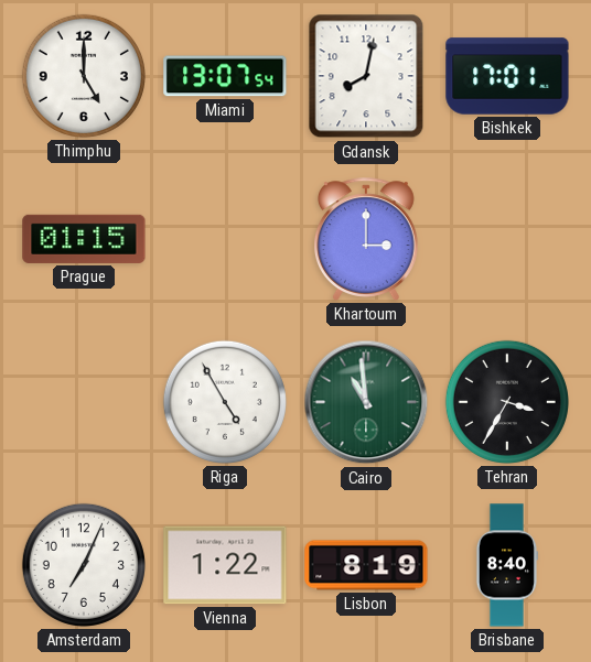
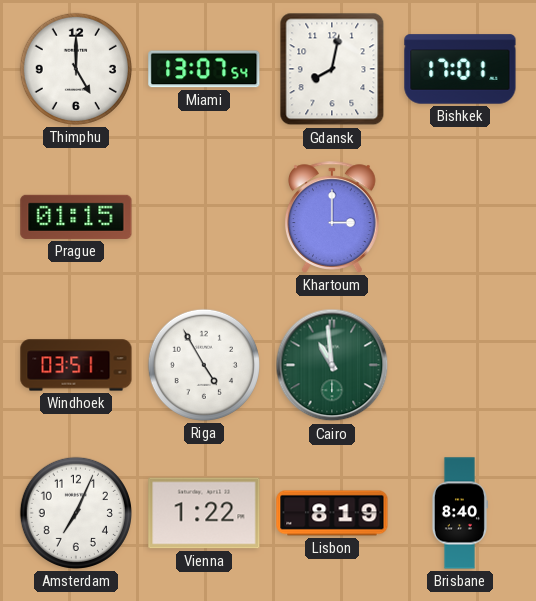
Windhoek: none -> 03:51
Tehran: 3:35 -> none
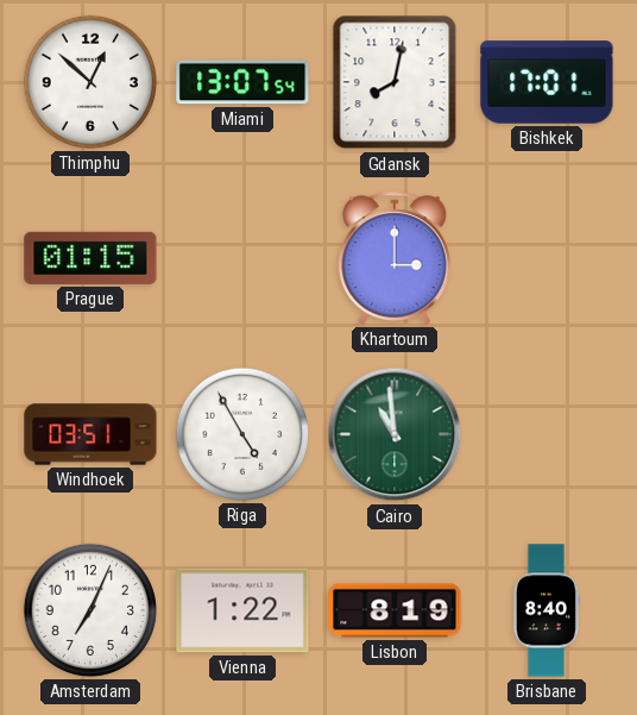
Thimphu: 5:00 -> 12:52
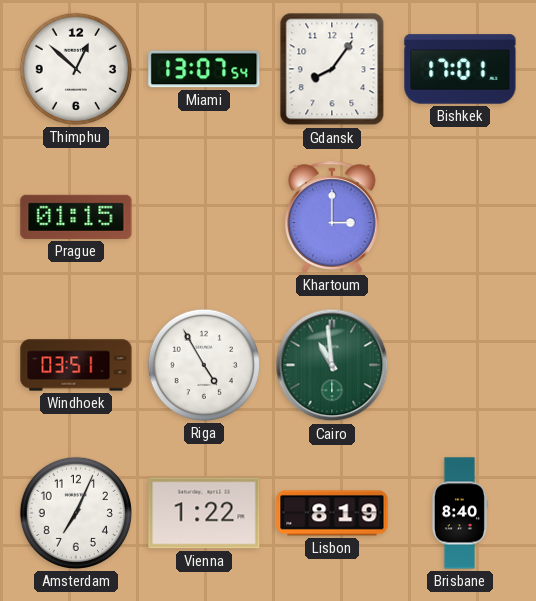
Gdansk: 8:02 -> 8:06
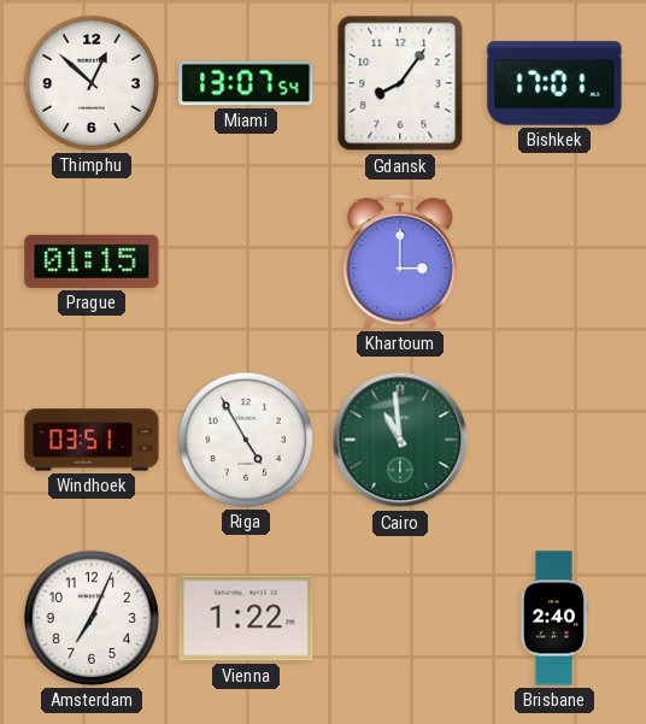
Lisbon: 8:19 -> none
Brisbane: 8:40 -> 2:40
